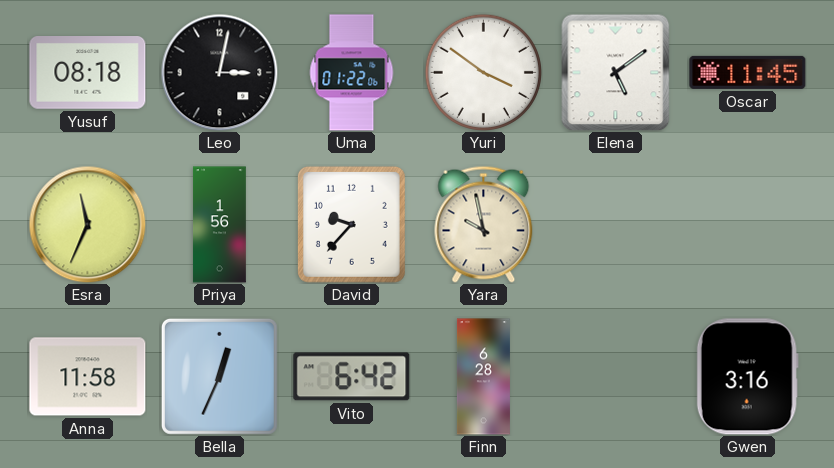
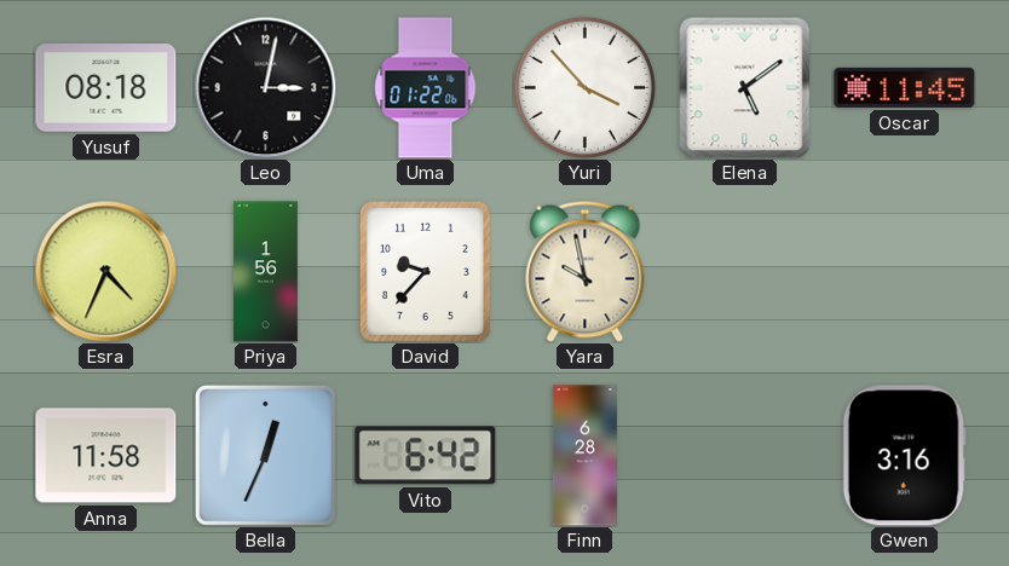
Yuri: 3:51 -> 3:53
Esra: 11:34 -> 4:34
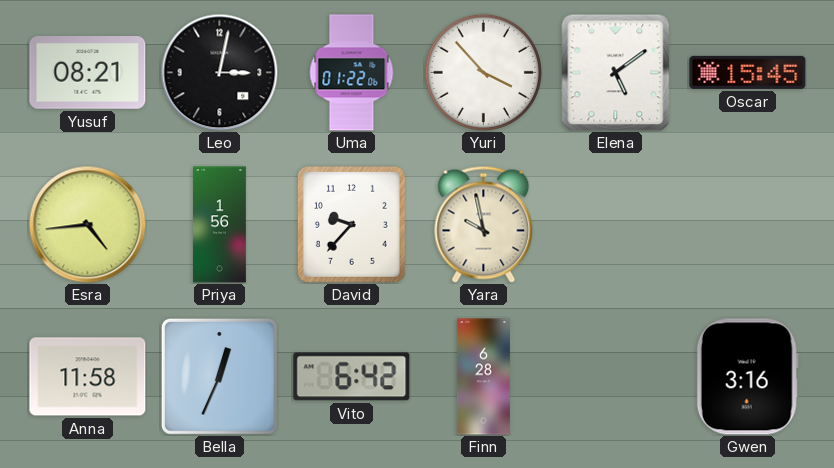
Yusuf: 08:18 -> 08:21
Oscar: 11:45 -> 15:45
Esra: 4:34 -> 4:44
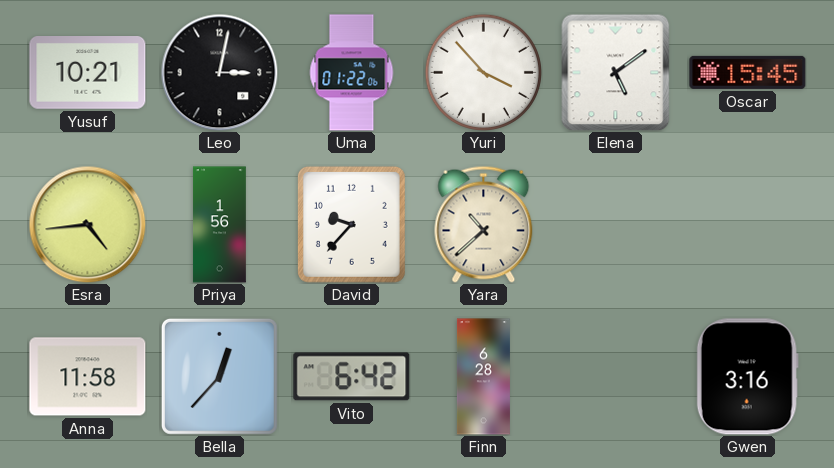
Yusuf: 08:21 -> 10:21
Yara: 9:58 -> 10:38
Bella: 12:34 -> 12:37
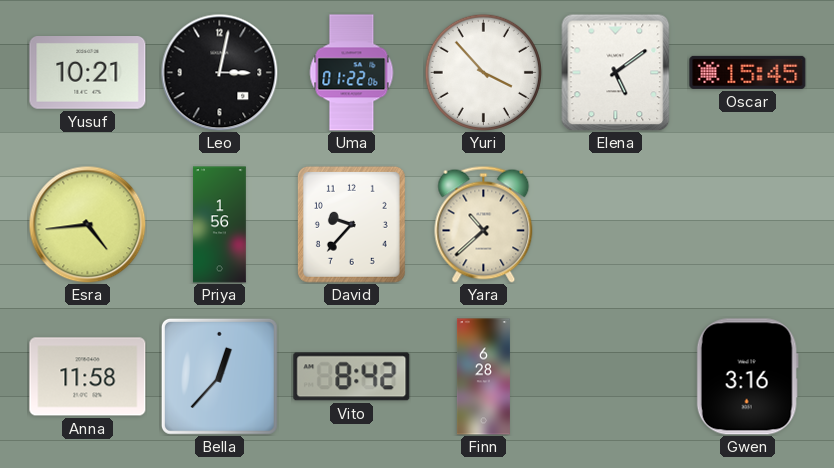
Vito: 6:42 -> 8:42
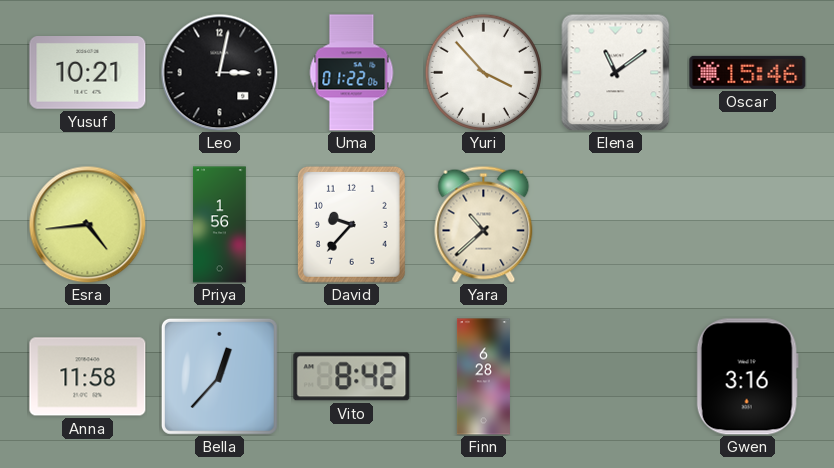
Elena: 5:09 -> 11:09
Oscar: 15:45 -> 15:46
